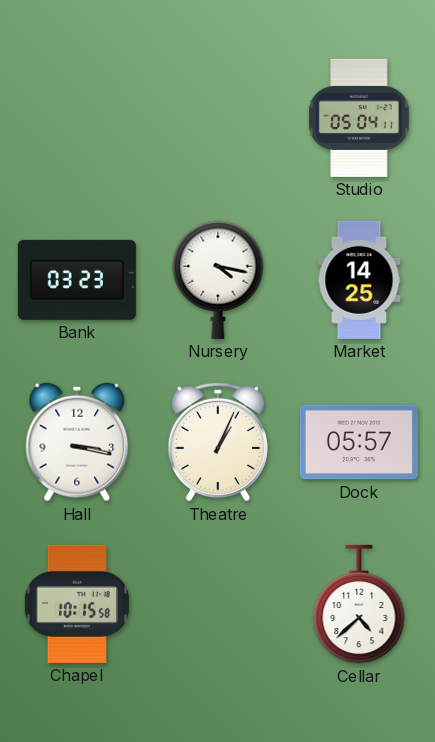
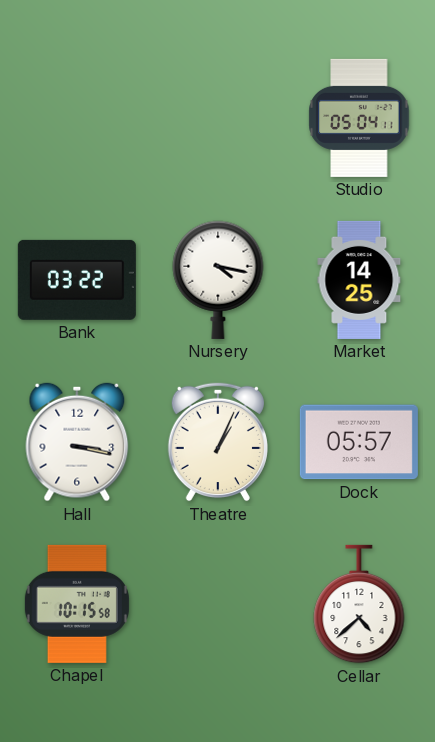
Bank: 03:23 -> 03:22
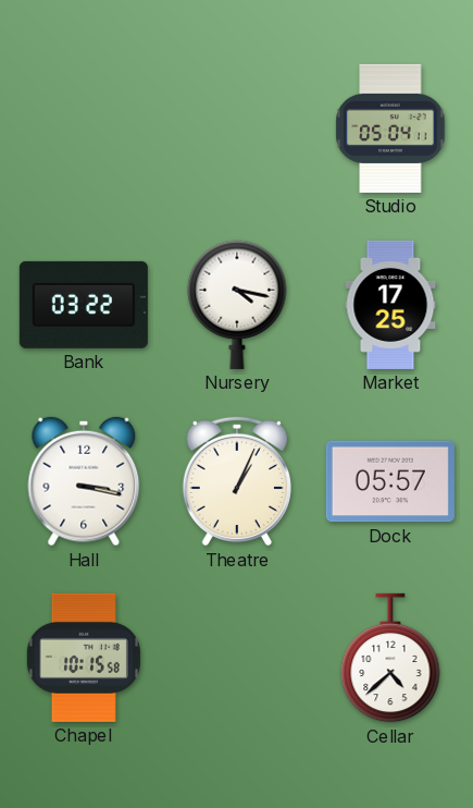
Market: 14:25 -> 17:25
